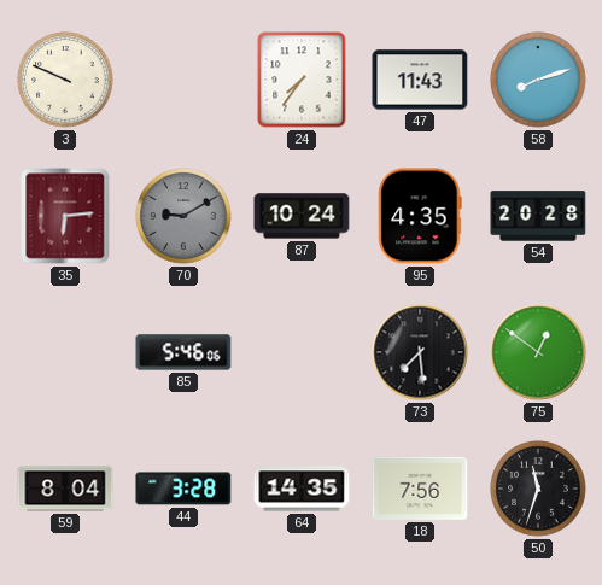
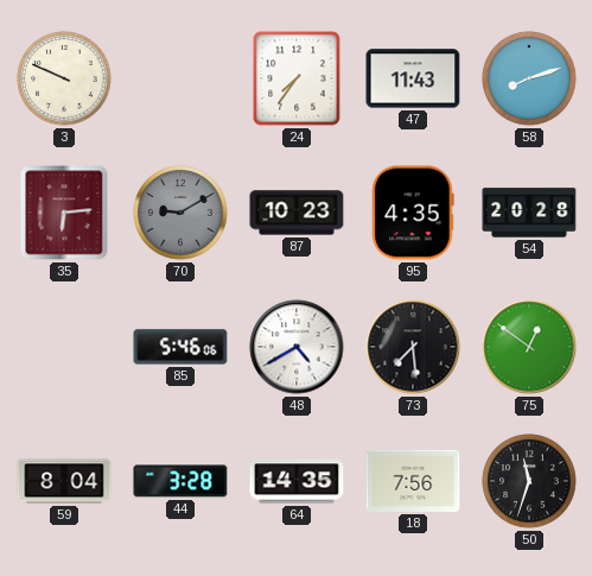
87: 10:24 -> 10:23
48: none -> 4:40
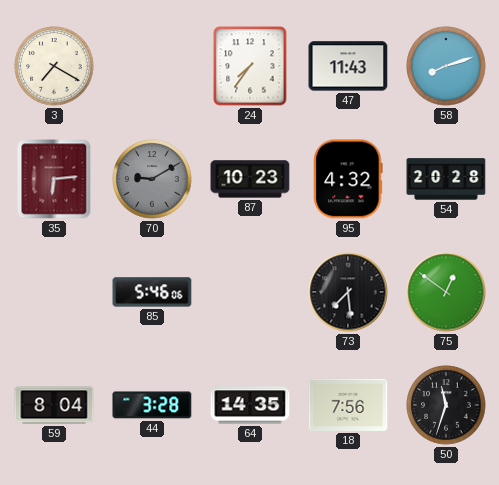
3: 9:49 -> 7:20
95: 4:35 -> 4:32
48: 4:40 -> none
